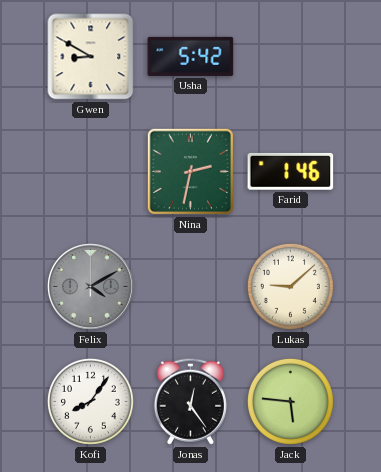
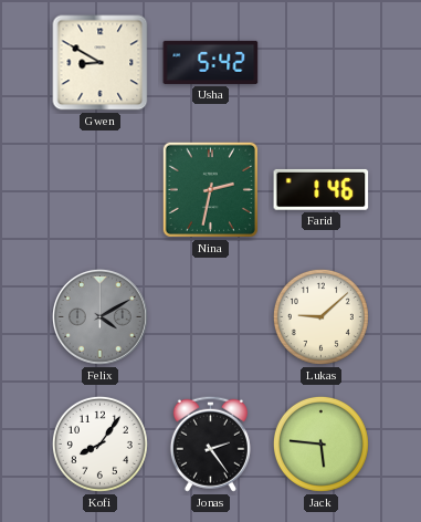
Jonas: 12:24 -> 2:24
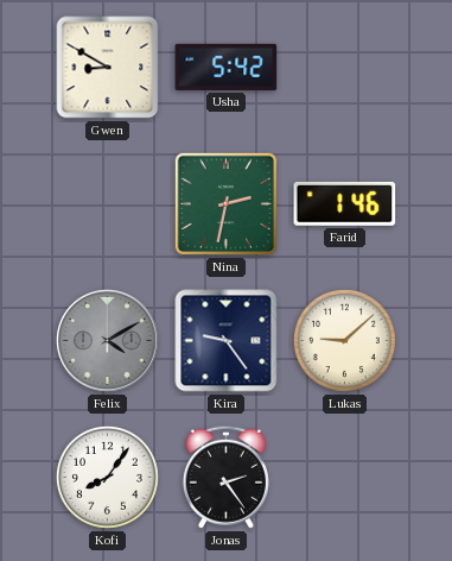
Kira: none -> 9:24
Jack: 5:46 -> none
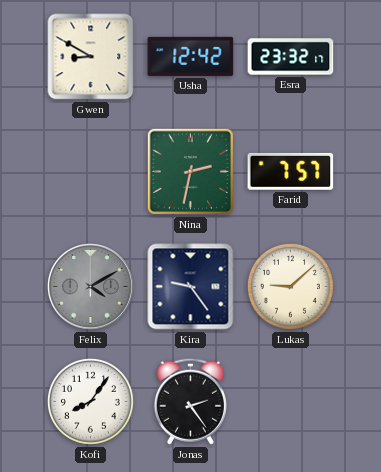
Usha: 5:42 -> 12:42
Esra: none -> 23:32
Farid: 1:46 -> 7:57
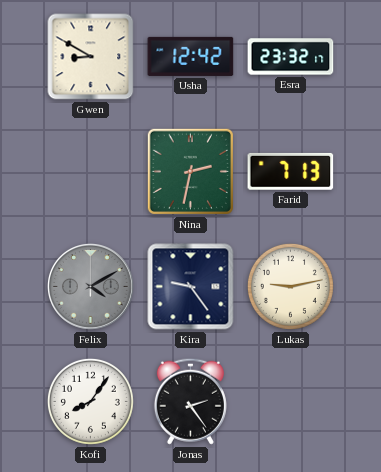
Farid: 7:57 -> 7:13
Lukas: 9:08 -> 9:13
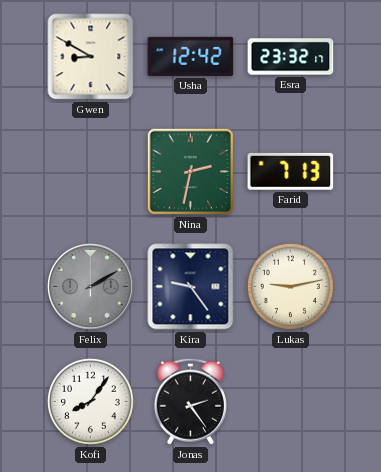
Felix: 4:10 -> 2:10
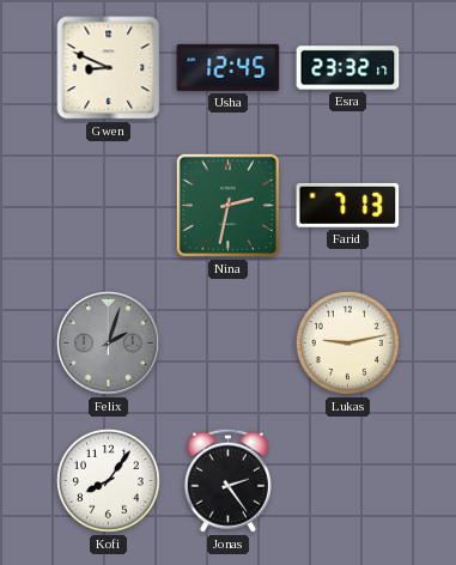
Gwen: 8:50 -> 8:49
Usha: 12:42 -> 12:45
Felix: 2:10 -> 2:03
Kira: 9:24 -> none
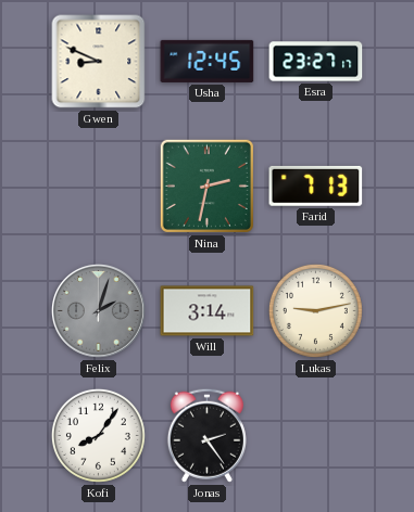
Esra: 23:32 -> 23:27
Will: none -> 3:14
